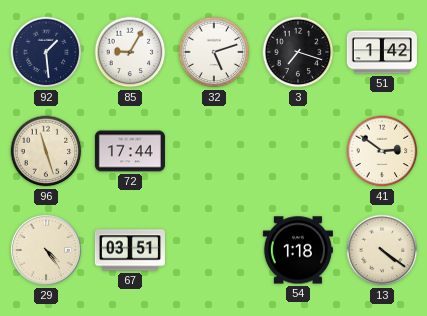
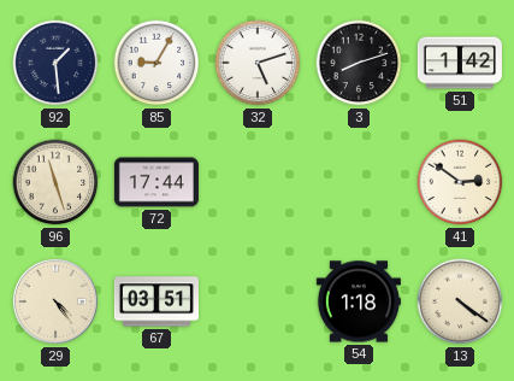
3: 7:18 -> 8:12
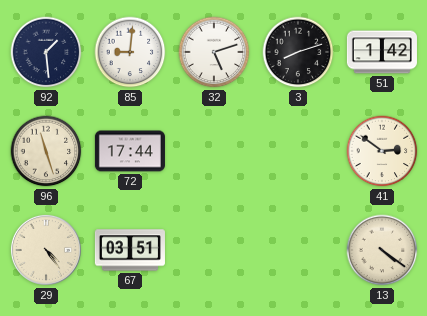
85: 9:05 -> 9:01
54: 1:18 -> none
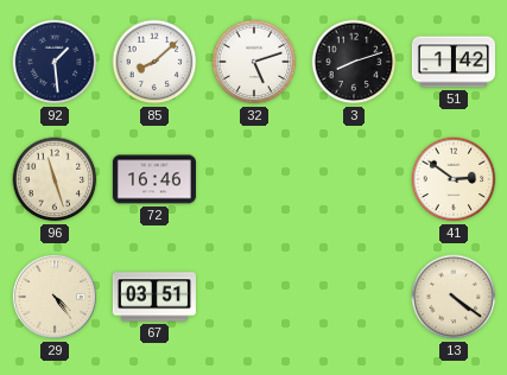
85: 9:01 -> 8:08
72: 17:44 -> 16:46
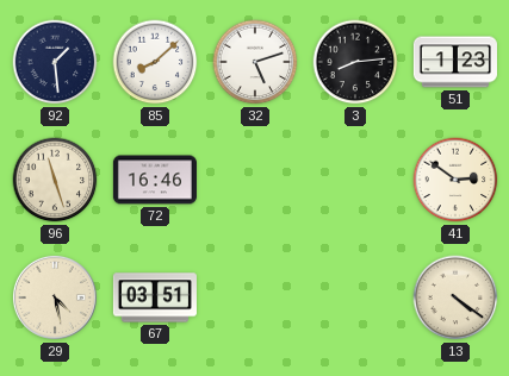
3: 8:12 -> 8:14
51: 1:42 -> 1:23
29: 4:24 -> 4:28
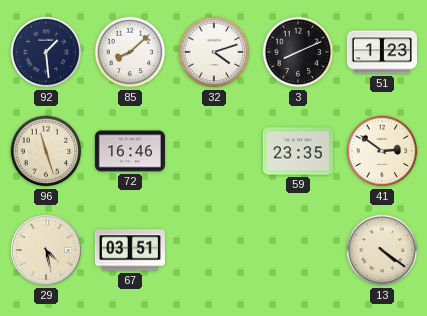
32: 5:12 -> 4:12
3: 8:14 -> 8:11
59: none -> 23:35
